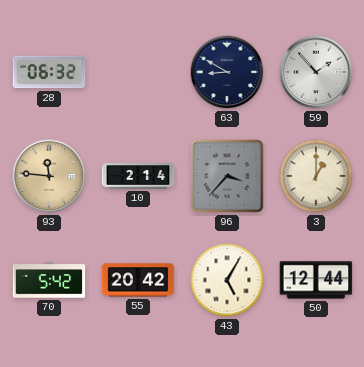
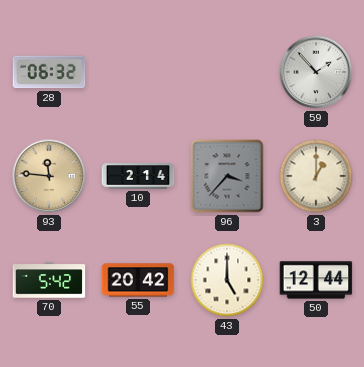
63: 8:50 -> none
43: 5:05 -> 5:00
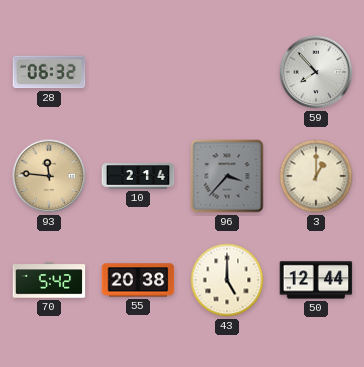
59: 1:53 -> 7:53
55: 20:42 -> 20:38
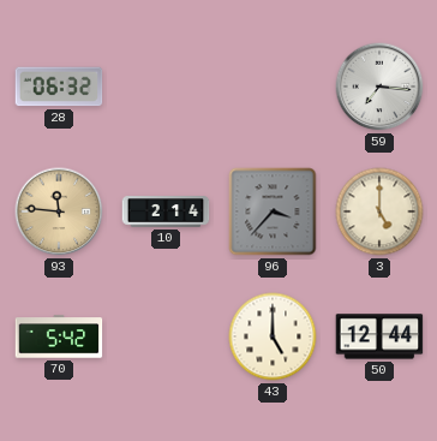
59: 7:53 -> 7:16
3: 1:00 -> 5:00
55: 20:38 -> none
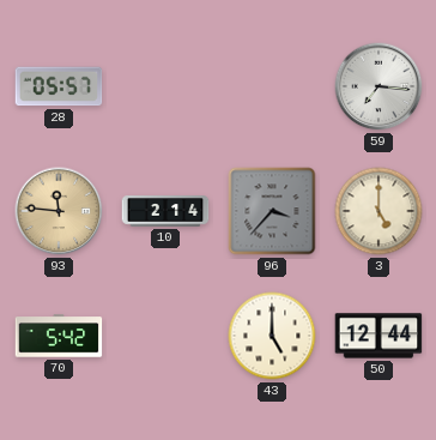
28: 06:32 -> 05:57
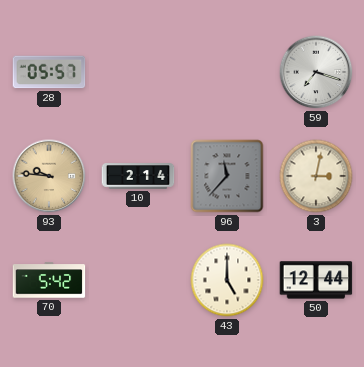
59: 7:16 -> 7:18
93: 11:46 -> 9:46
96: 3:37 -> 11:37
3: 5:00 -> 3:02
